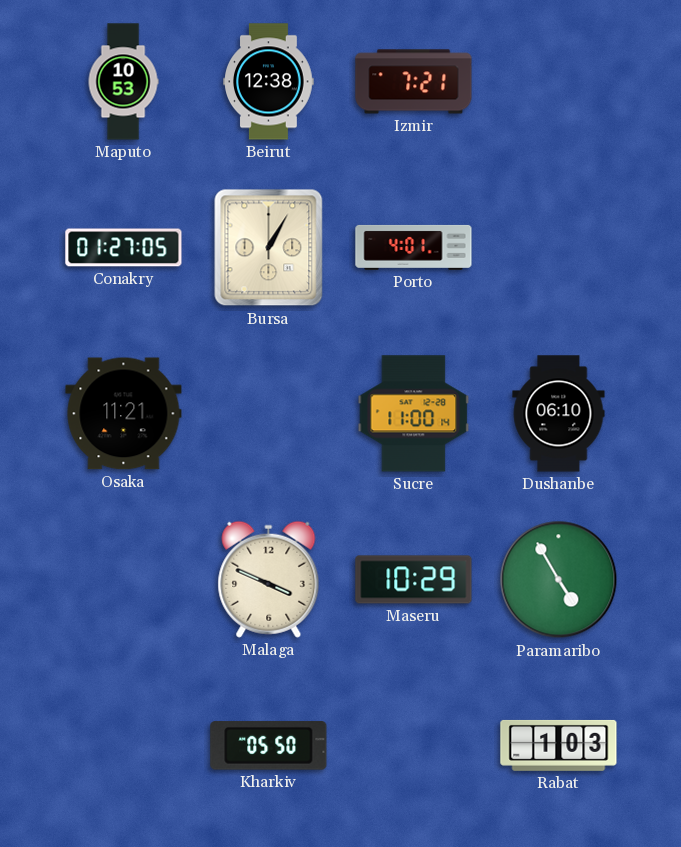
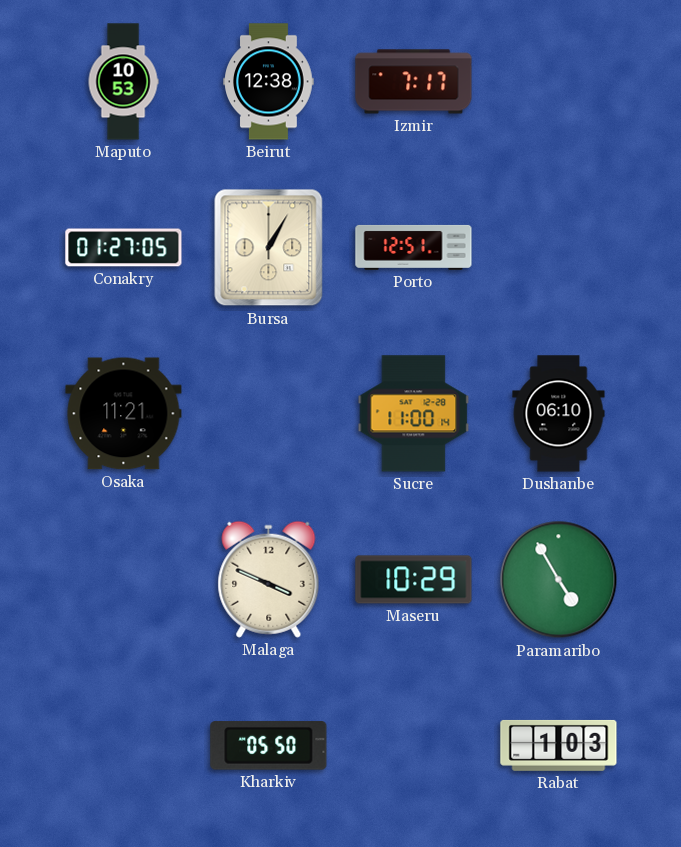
Izmir: 7:21 -> 7:17
Porto: 4:01 -> 12:51
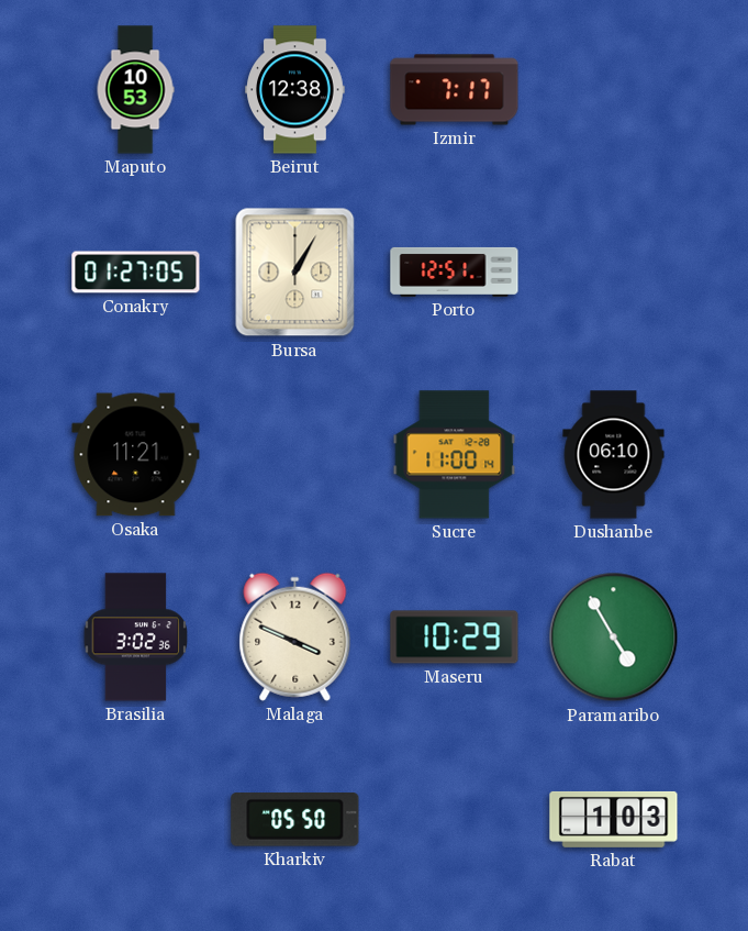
Brasilia: none -> 3:02
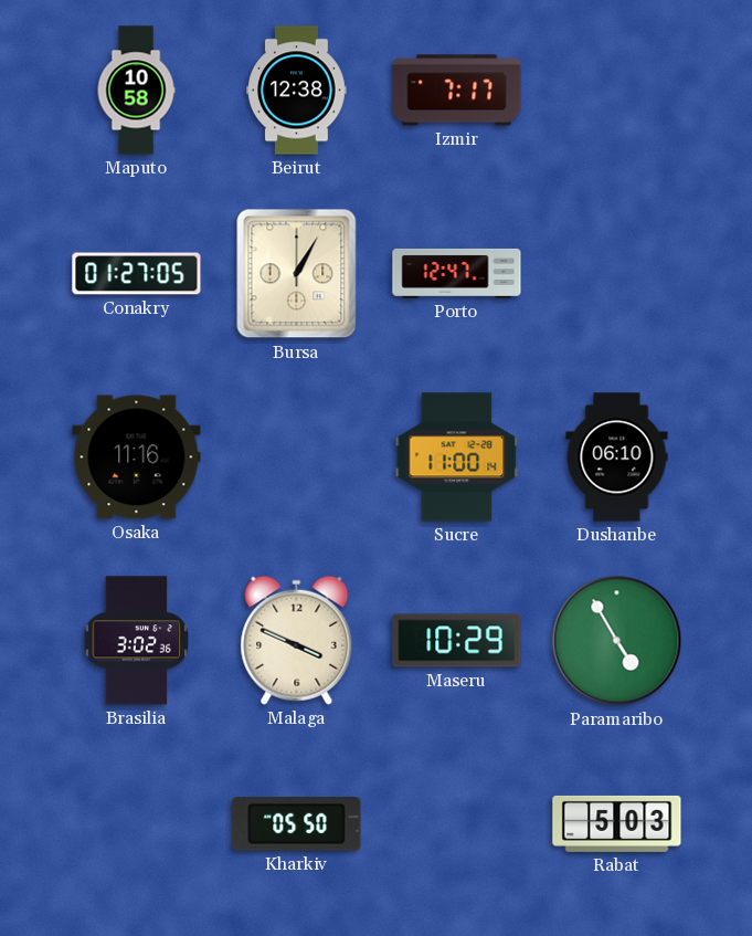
Maputo: 10:53 -> 10:58
Porto: 12:51 -> 12:47
Osaka: 11:21 -> 11:16
Rabat: 1:03 -> 5:03
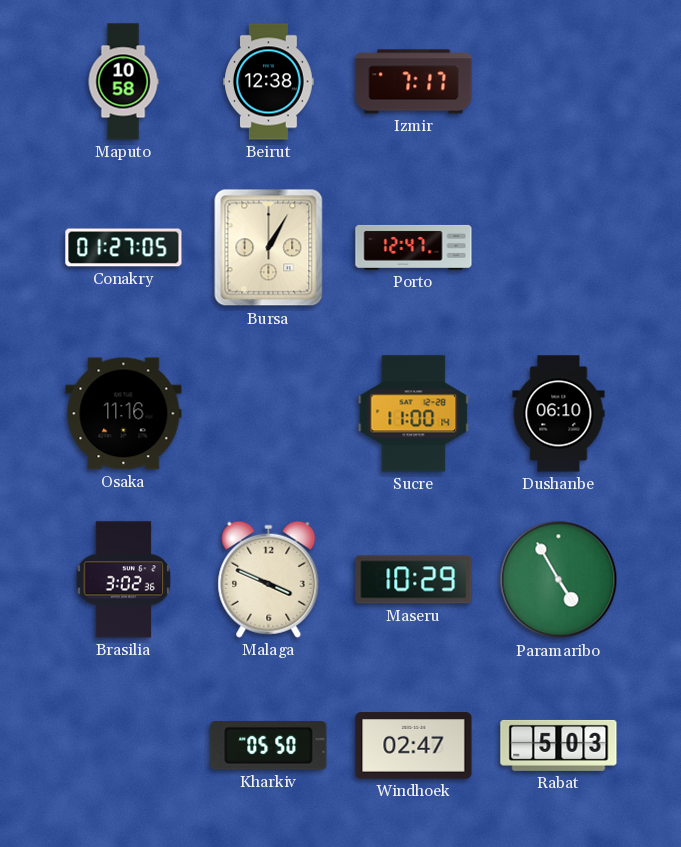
Windhoek: none -> 02:47
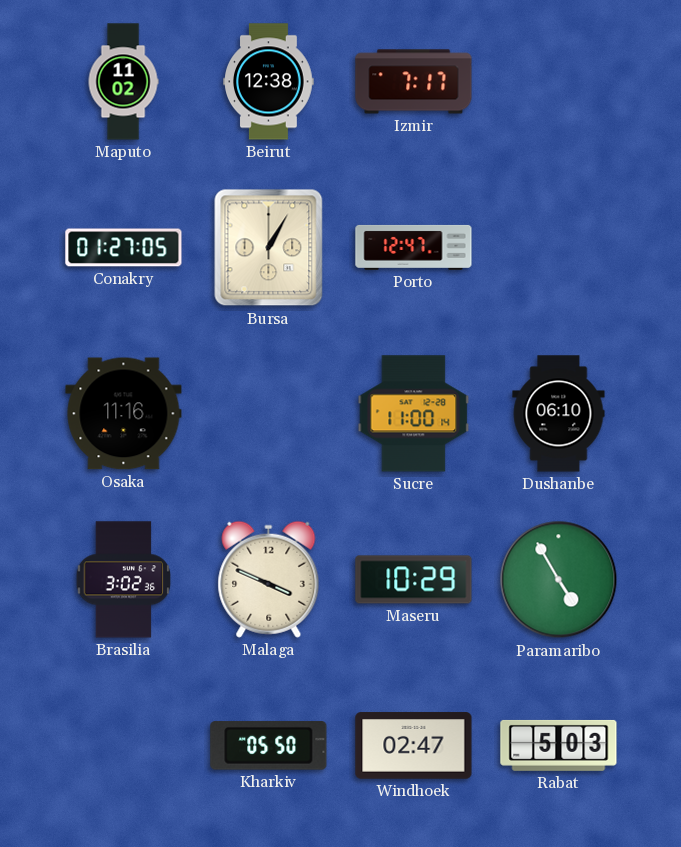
Maputo: 10:58 -> 11:02
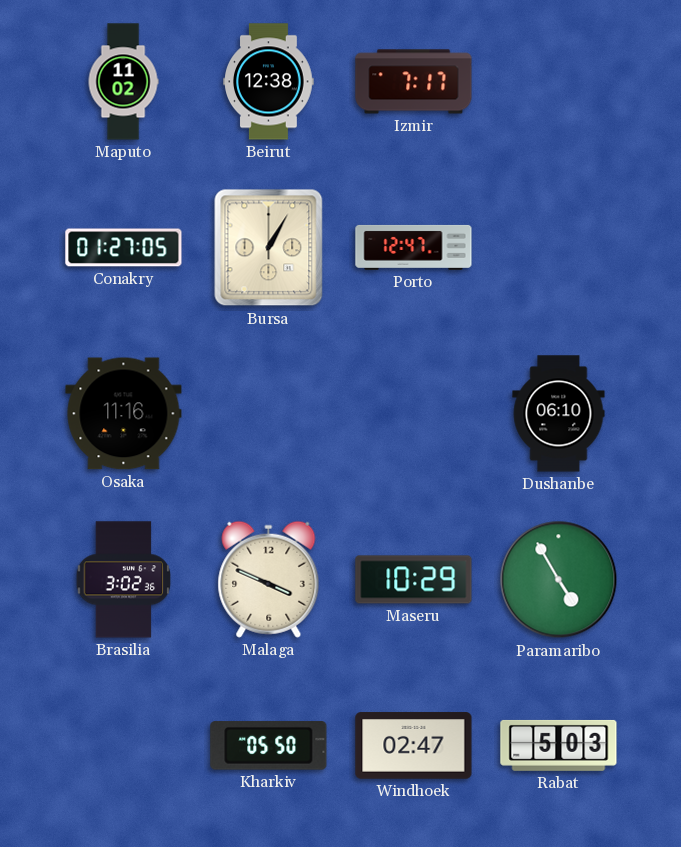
Sucre: 11:00 -> none
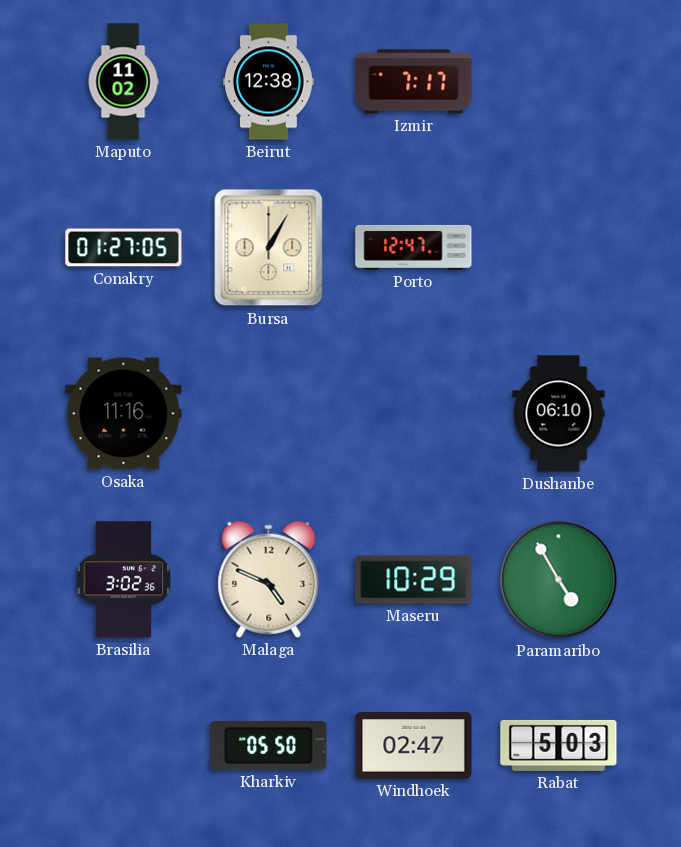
Malaga: 3:49 -> 4:49
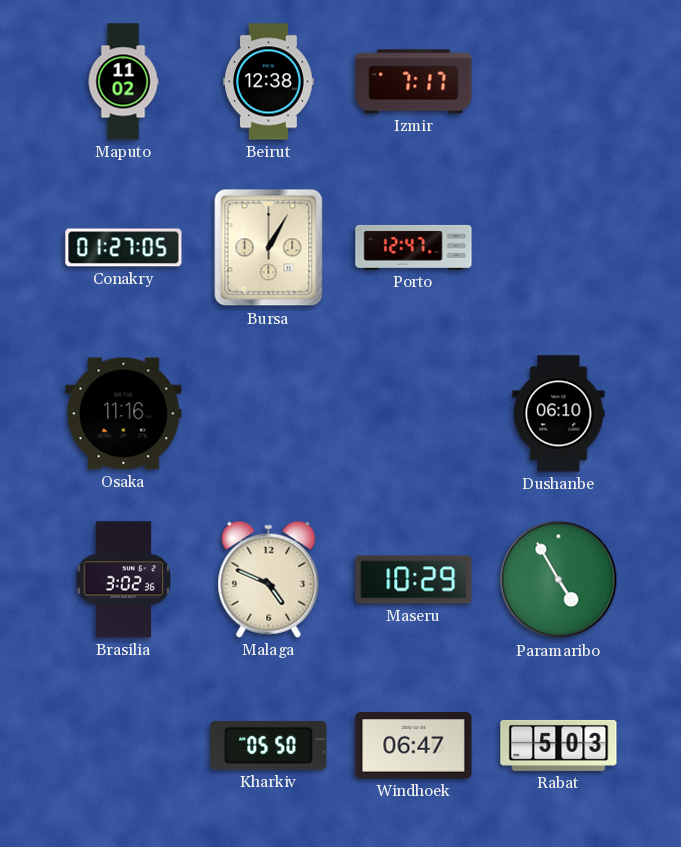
Windhoek: 02:47 -> 06:47
